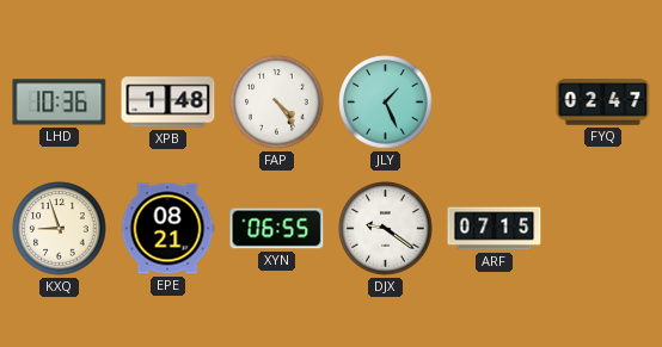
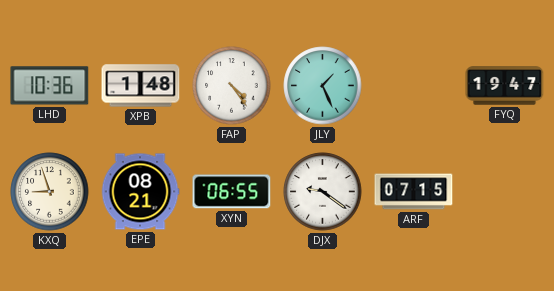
FYQ: 02:47 -> 19:47
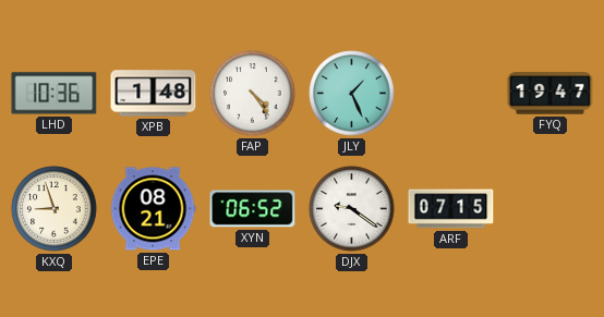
XYN: 06:55 -> 06:52
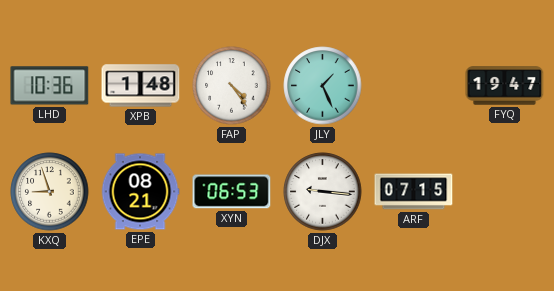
XYN: 06:52 -> 06:53
DJX: 9:21 -> 9:16
